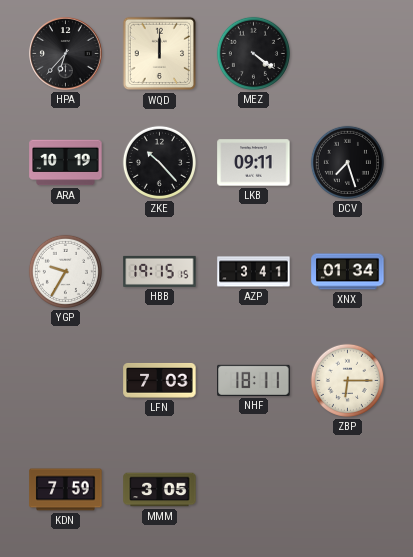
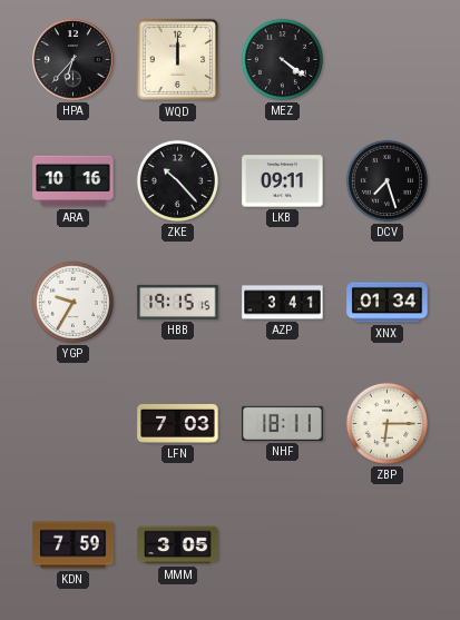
ARA: 10:19 -> 10:16
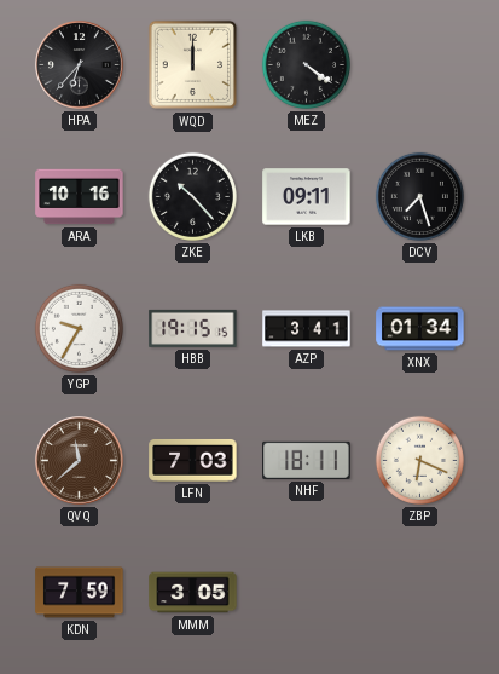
QVQ: none -> 11:38
ZBP: 6:15 -> 6:19
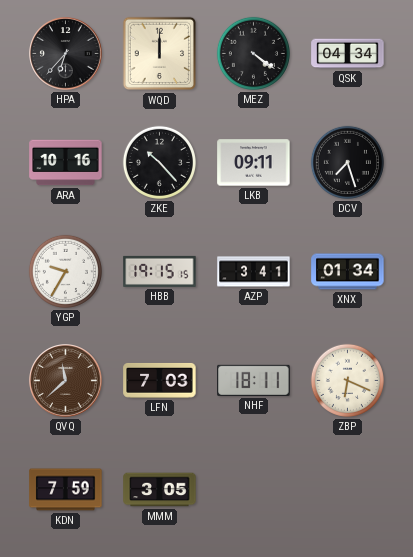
QSK: none -> 04:34
